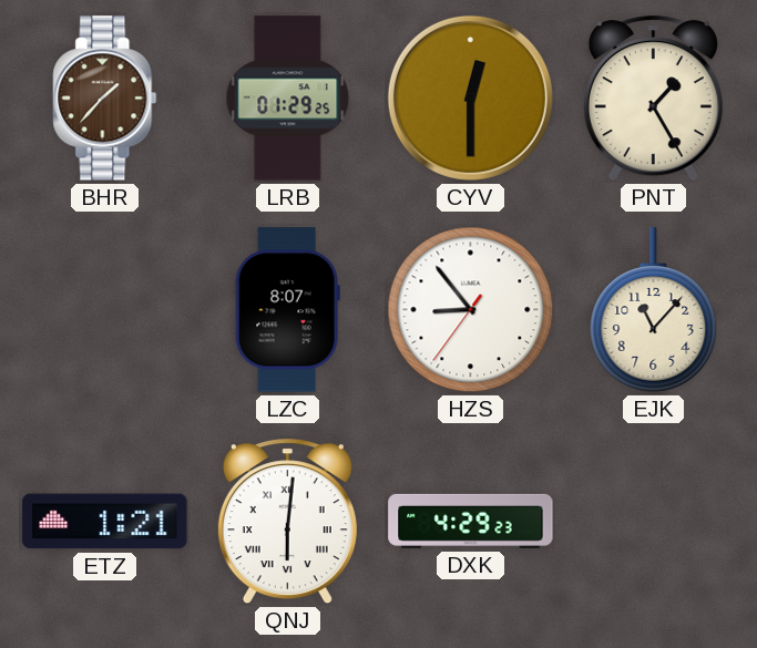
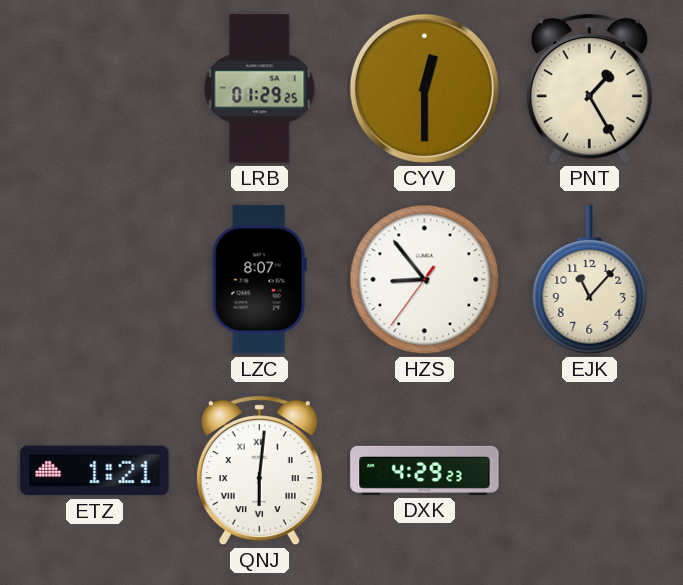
BHR: 1:37 -> none
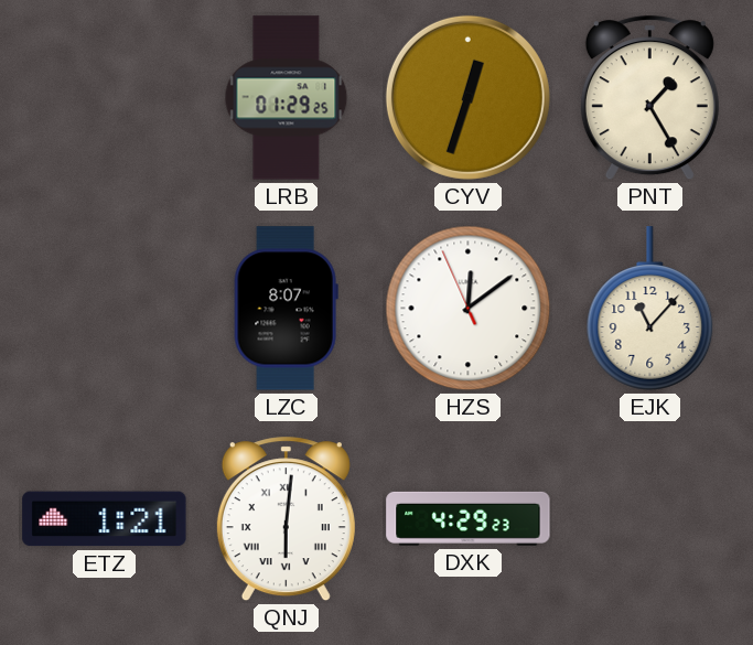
CYV: 12:30 -> 12:33
HZS: 8:53 -> 12:08
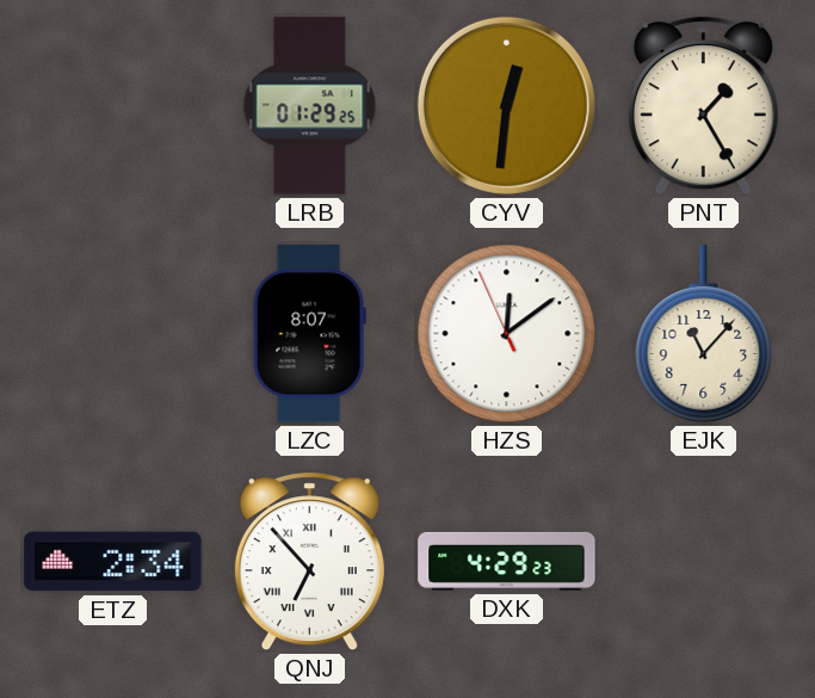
CYV: 12:33 -> 12:31
ETZ: 1:21 -> 2:34
QNJ: 6:01 -> 6:53
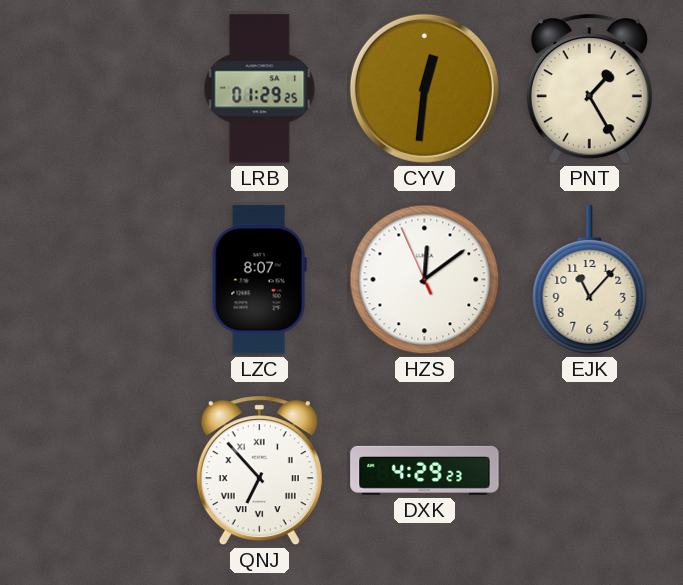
ETZ: 2:34 -> none
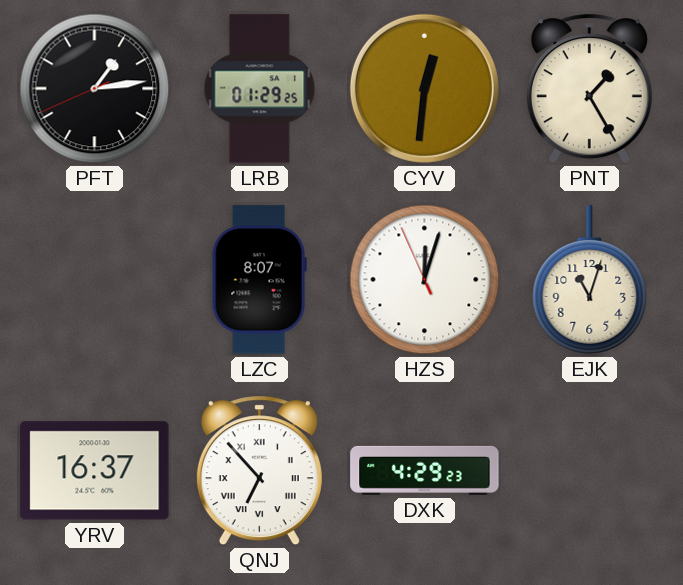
PFT: none -> 1:13
HZS: 12:08 -> 12:02
EJK: 11:07 -> 11:03
YRV: none -> 16:37
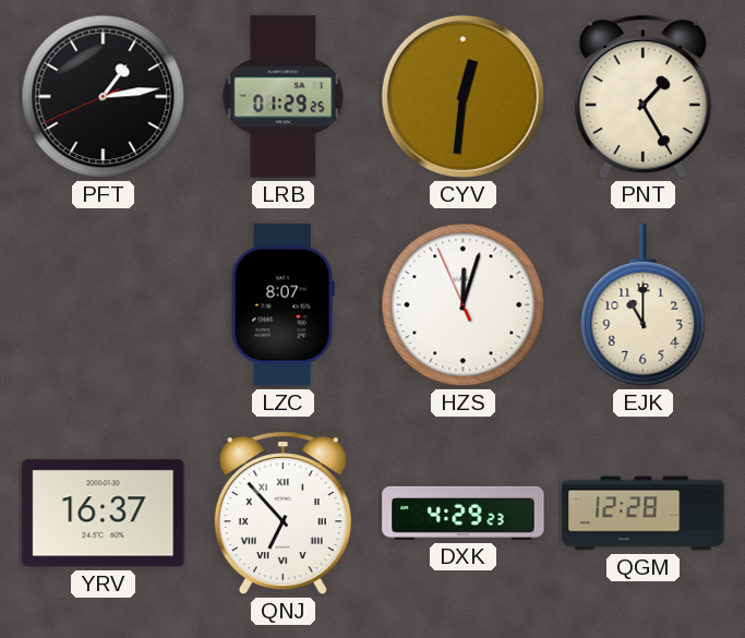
EJK: 11:03 -> 11:00
QGM: none -> 12:28
